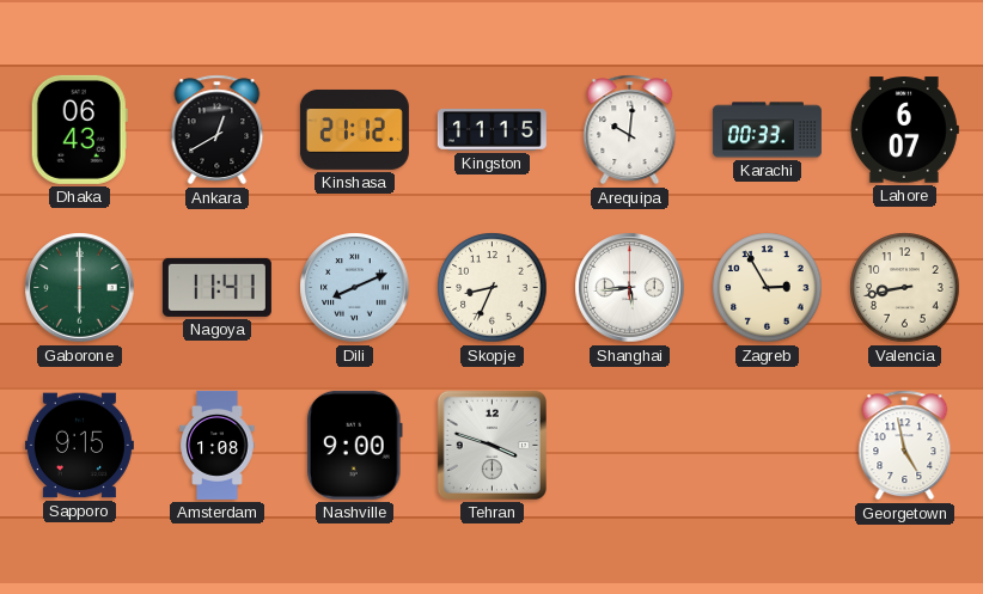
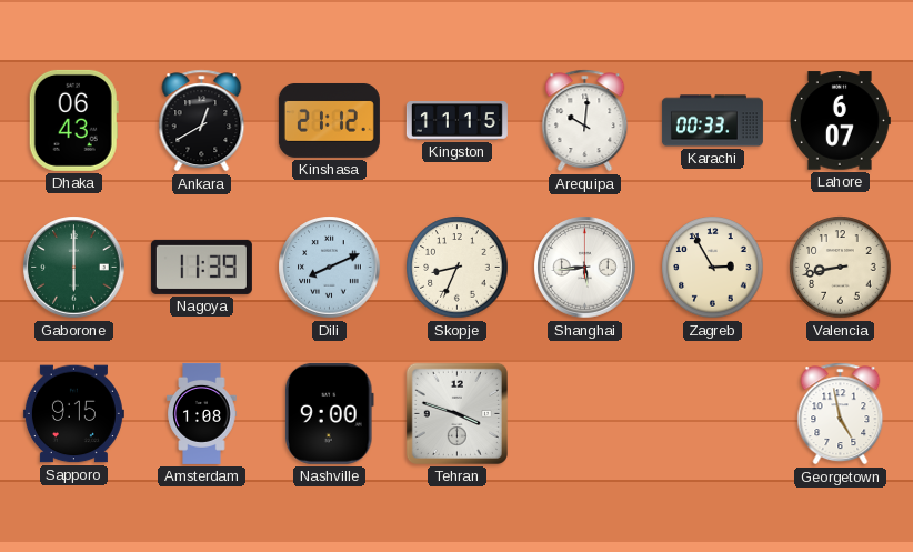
Nagoya: 11:41 -> 11:39
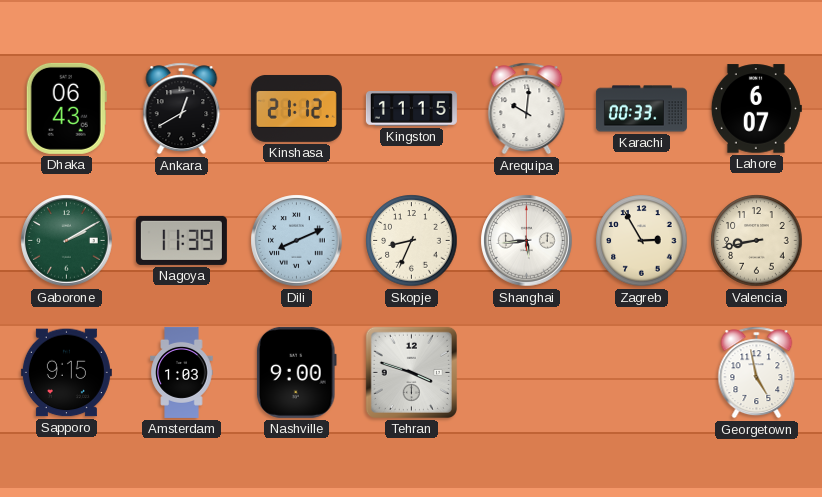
Gaborone: 6:00 -> 2:10
Amsterdam: 1:08 -> 1:03
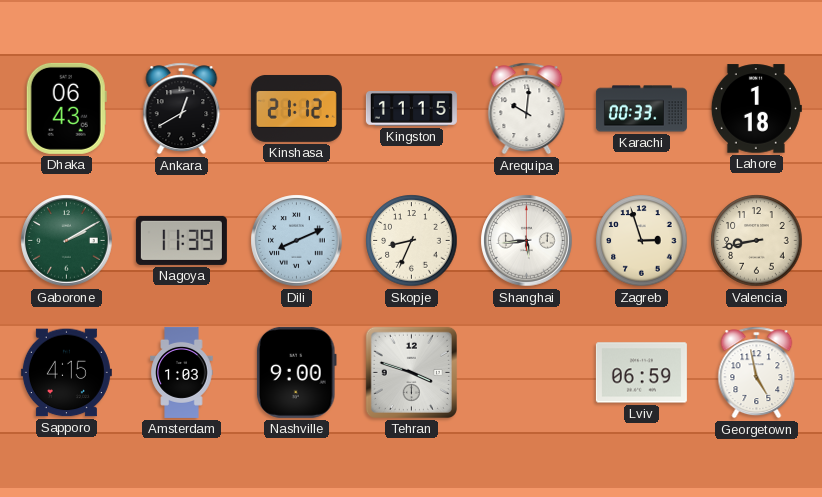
Lahore: 6:07 -> 1:18
Zagreb: 2:55 -> 2:57
Sapporo: 9:15 -> 4:15
Lviv: none -> 06:59
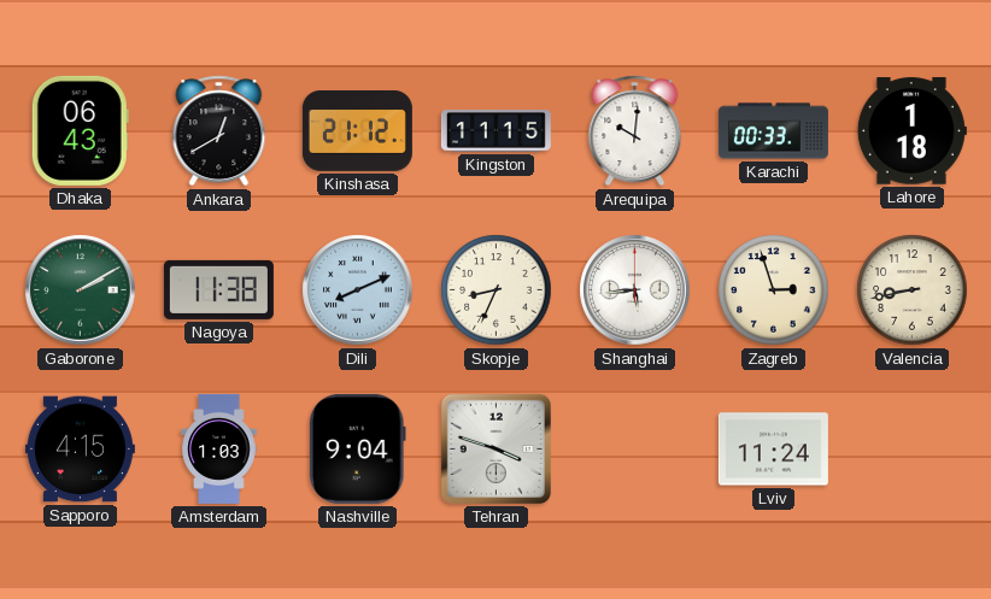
Nagoya: 11:39 -> 11:38
Nashville: 9:00 -> 9:04
Lviv: 06:59 -> 11:24
Georgetown: 4:58 -> none
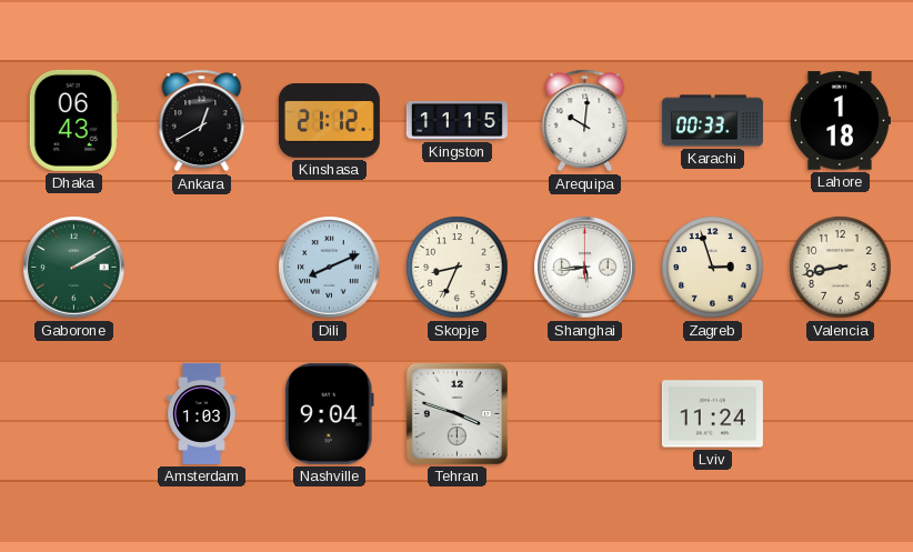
Nagoya: 11:38 -> none
Sapporo: 4:15 -> none
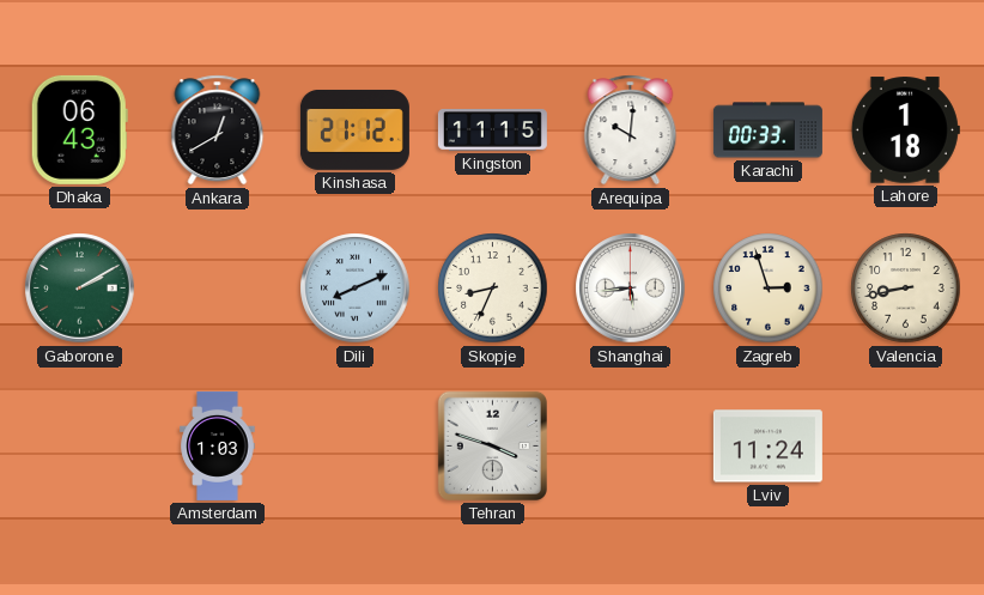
Nashville: 9:04 -> none
